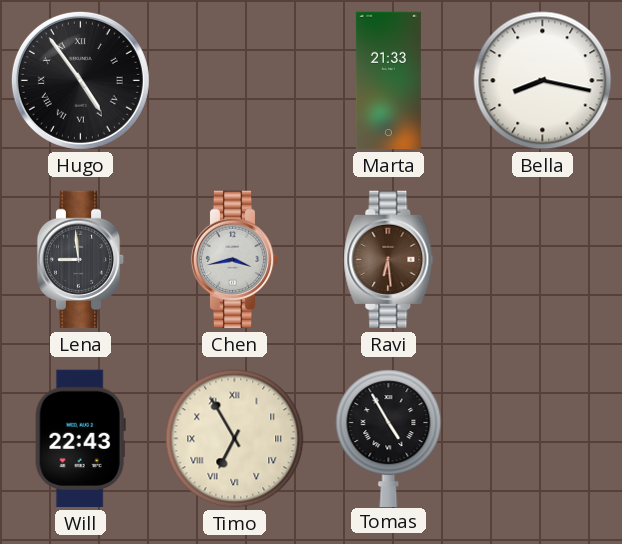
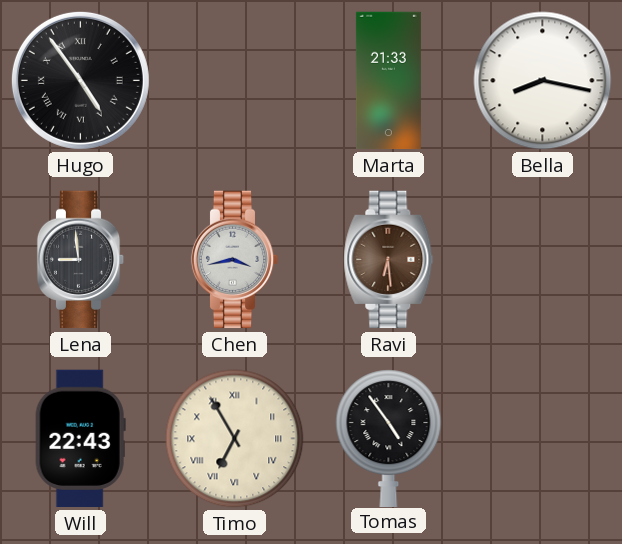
Tomas: 4:55 -> 4:54
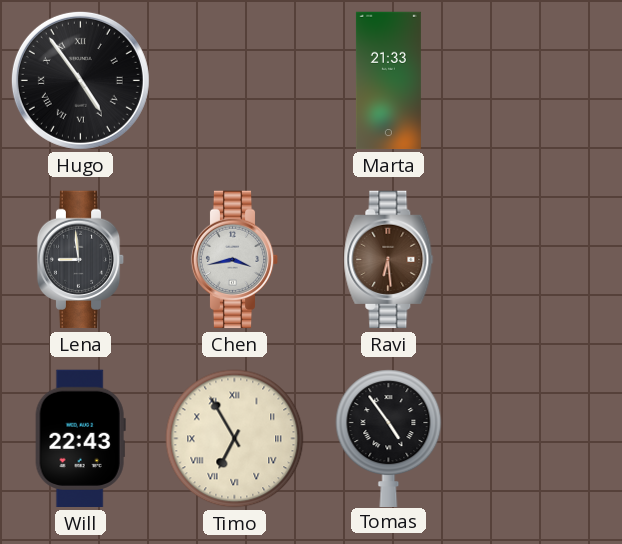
Bella: 8:17 -> none
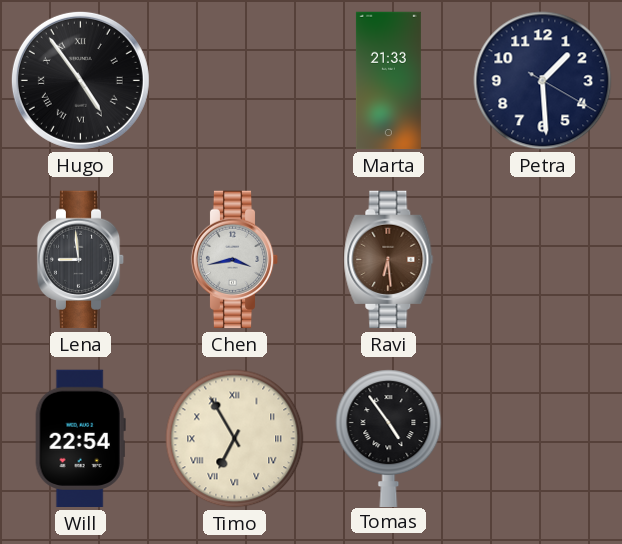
Petra: none -> 1:29
Will: 22:43 -> 22:54
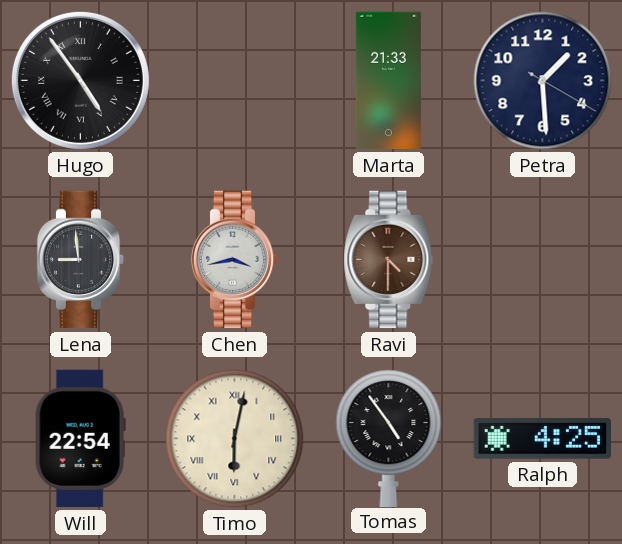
Ravi: 6:29 -> 4:30
Timo: 6:55 -> 6:02
Ralph: none -> 4:25
